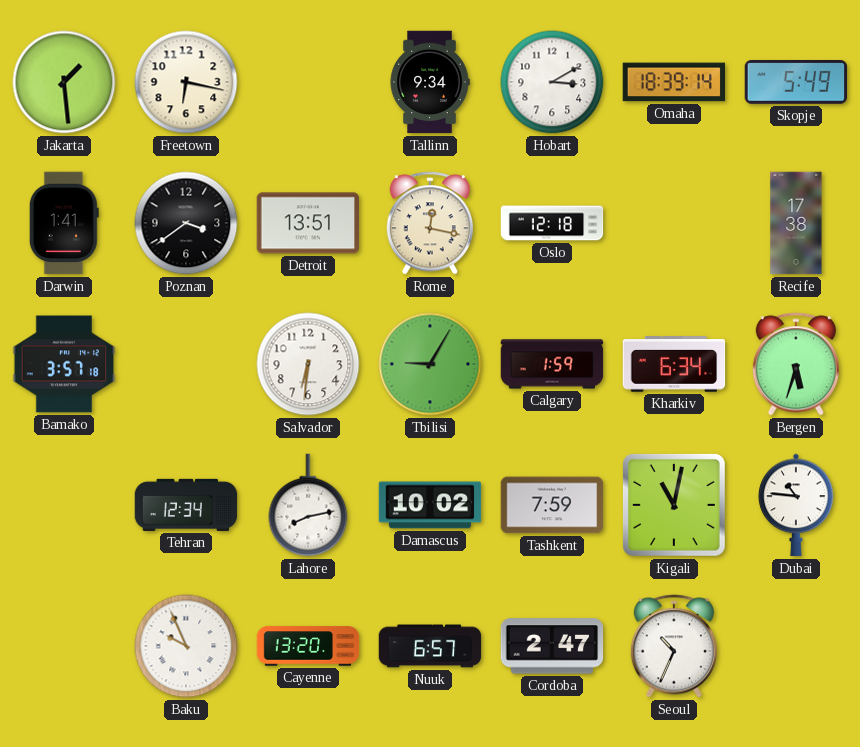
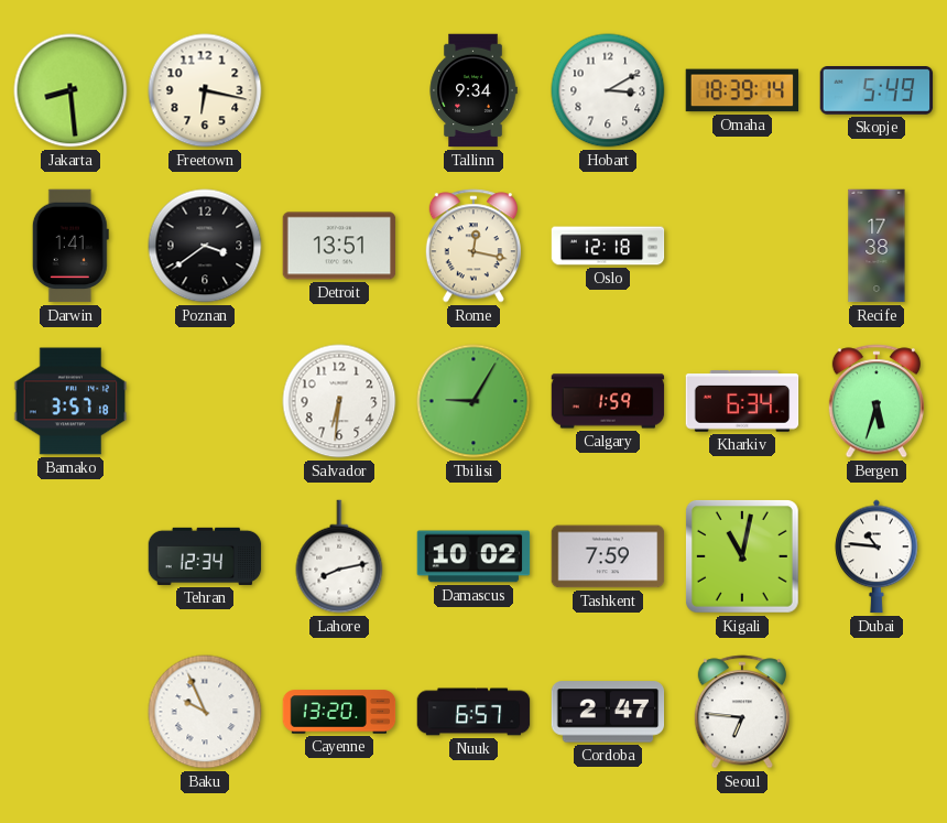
Jakarta: 1:29 -> 8:29
Seoul: 10:34 -> 6:46
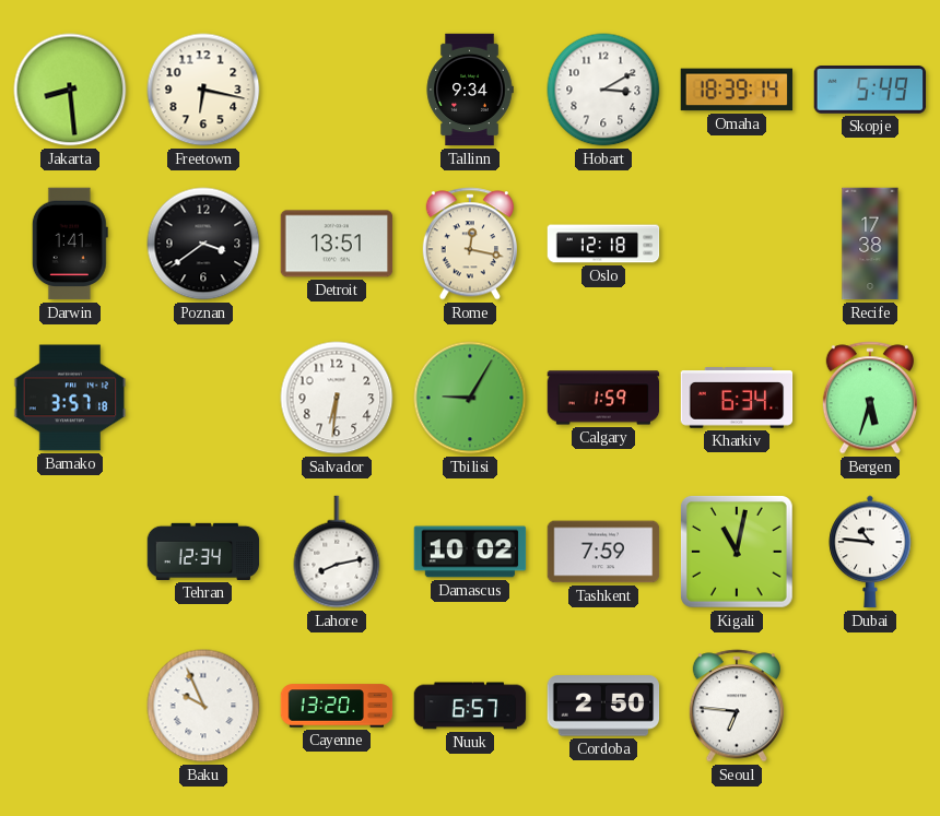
Cordoba: 2:47 -> 2:50
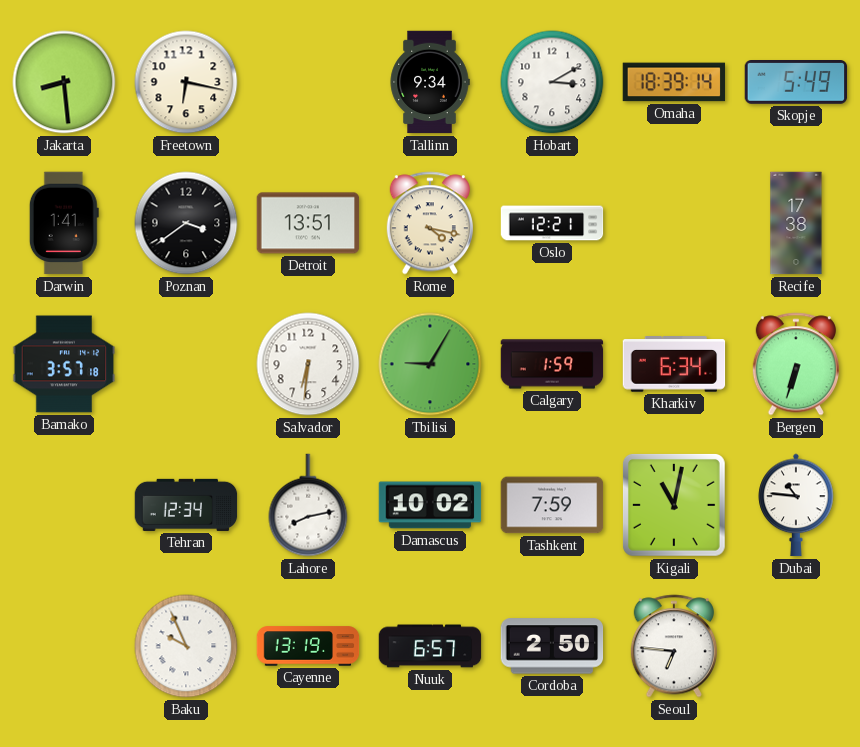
Rome: 12:17 -> 4:17
Oslo: 12:18 -> 12:21
Bergen: 5:33 -> 6:33
Cayenne: 13:20 -> 13:19
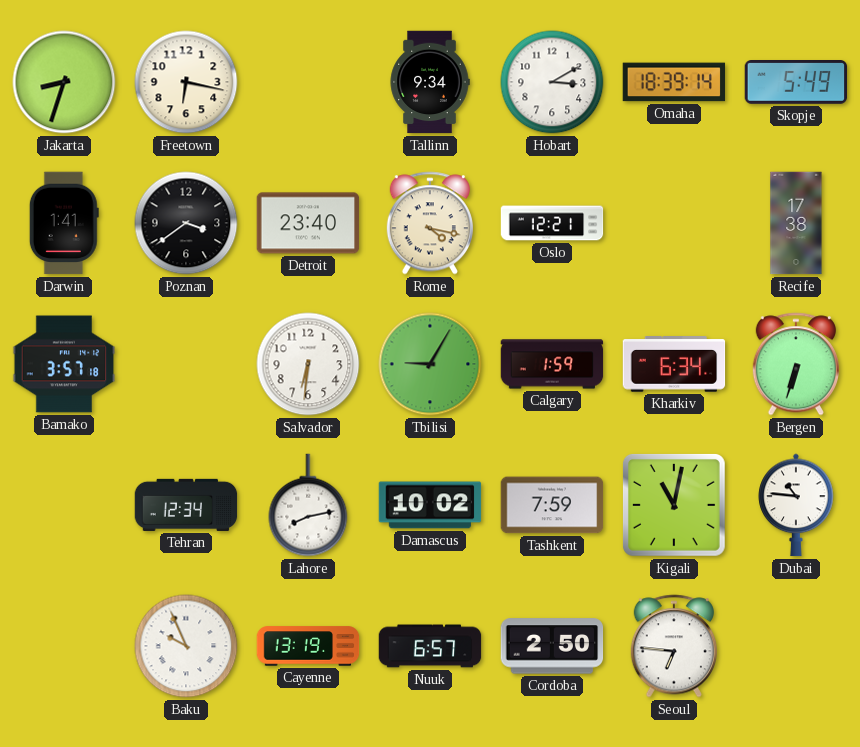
Jakarta: 8:29 -> 8:33
Detroit: 13:51 -> 23:40
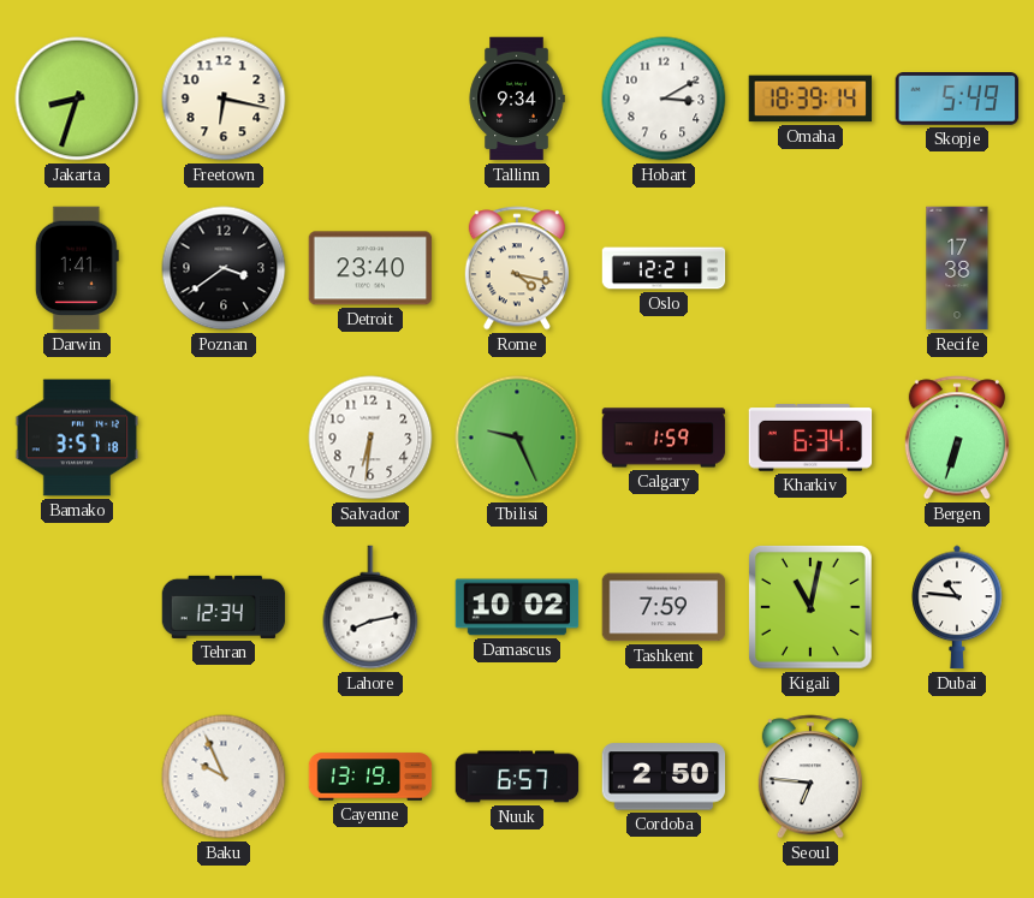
Tbilisi: 9:05 -> 9:26
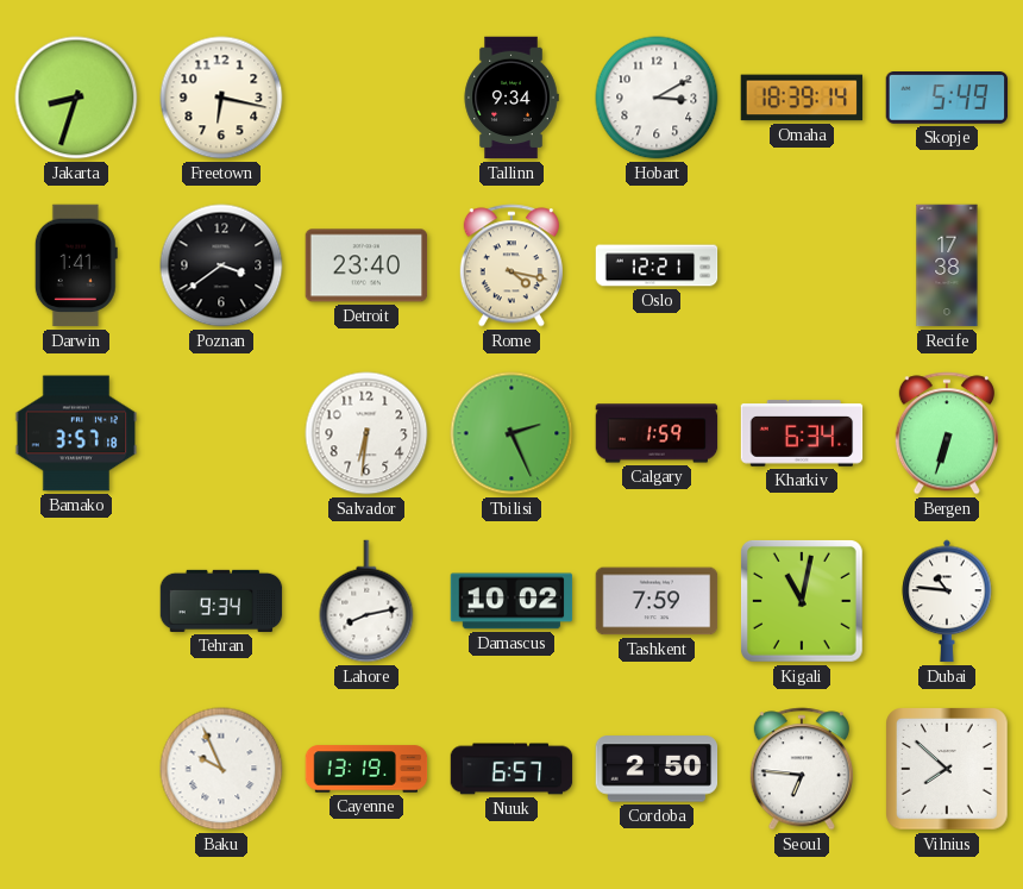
Tbilisi: 9:26 -> 2:26
Tehran: 12:34 -> 9:34
Vilnius: none -> 7:52
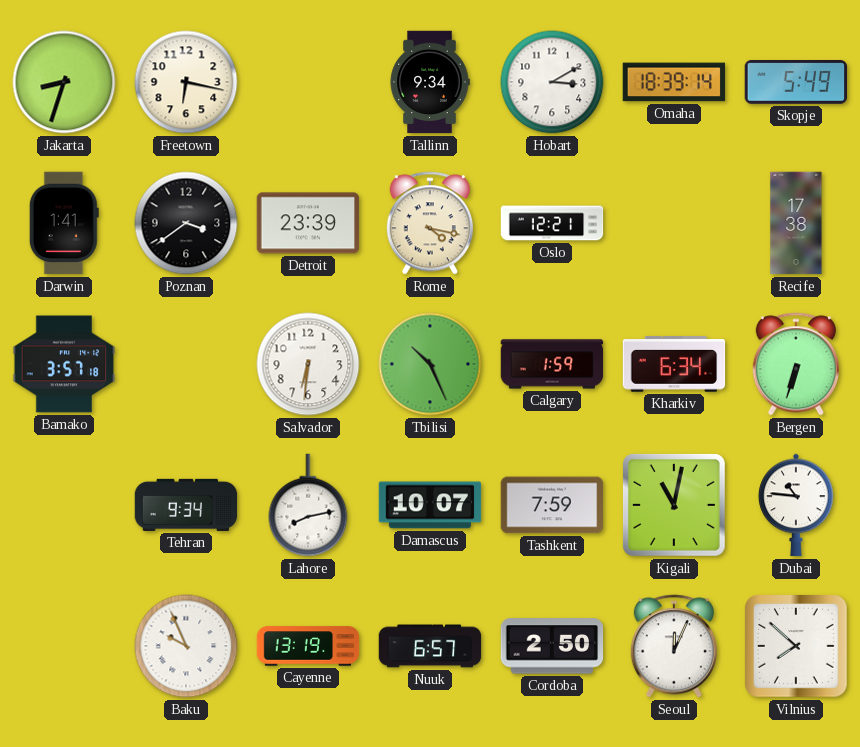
Detroit: 23:40 -> 23:39
Tbilisi: 2:26 -> 10:26
Damascus: 10:02 -> 10:07
Seoul: 6:46 -> 12:04
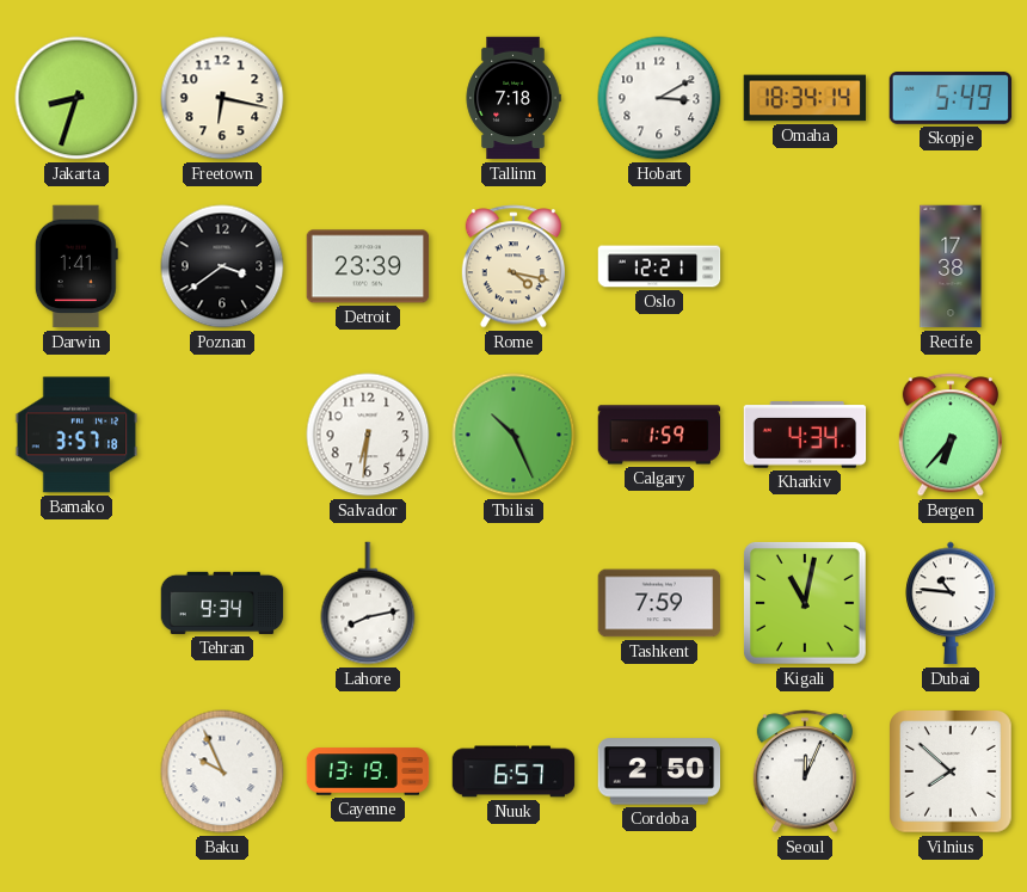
Tallinn: 9:34 -> 7:18
Omaha: 18:39 -> 18:34
Kharkiv: 6:34 -> 4:34
Bergen: 6:33 -> 6:37
Damascus: 10:07 -> none
